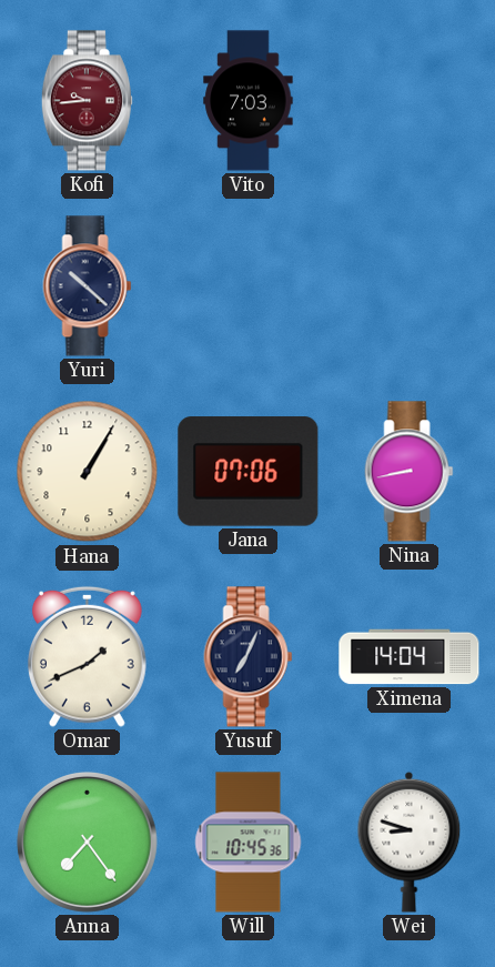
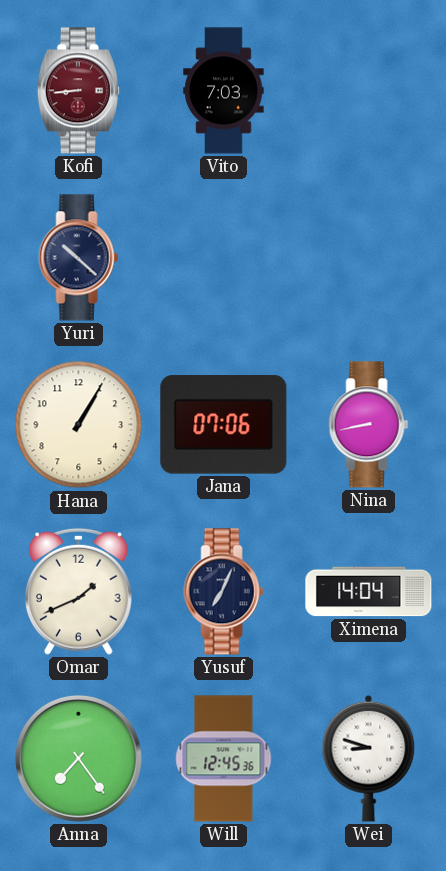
Kofi: 9:44 -> 8:44
Will: 10:45 -> 12:45
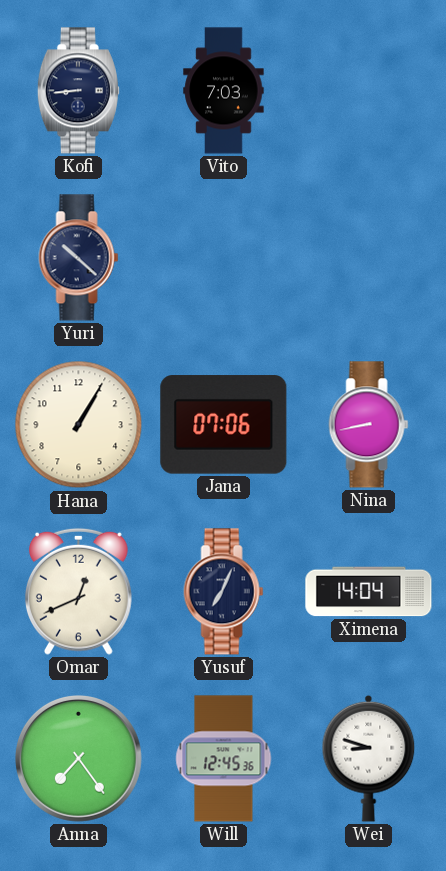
Kofi dial: burgundy -> navy
Omar: 1:41 -> 12:41
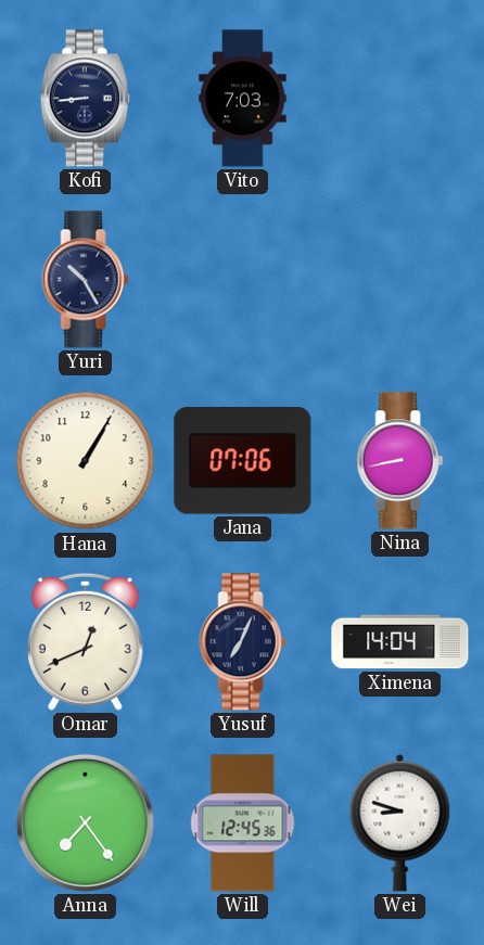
Yuri: 10:22 -> 10:25
